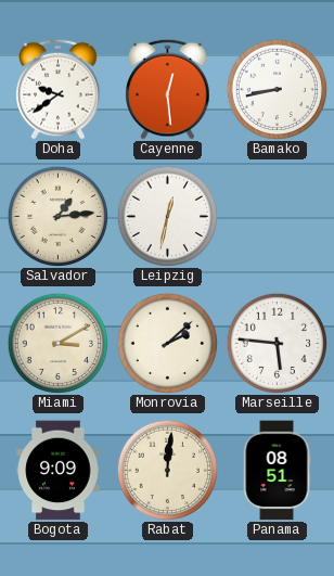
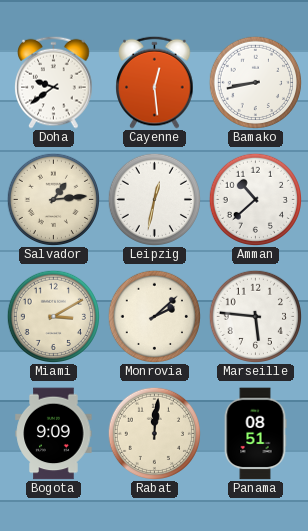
Amman: none -> 10:38
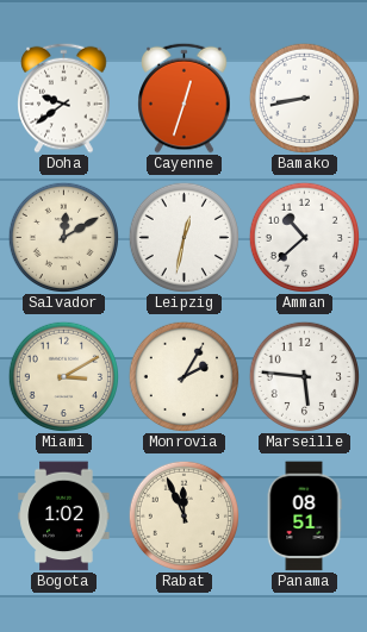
Cayenne: 12:29 -> 12:33
Salvador: 1:14 -> 12:10
Monrovia: 2:08 -> 2:05
Bogota: 9:09 -> 1:02
Rabat: 12:01 -> 11:56
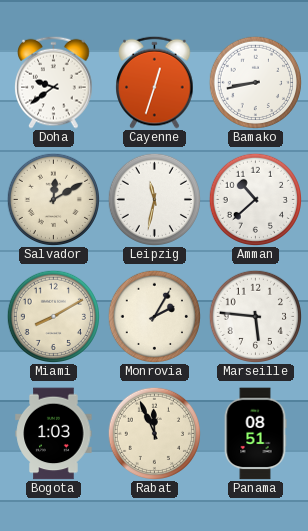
Leipzig: 12:32 -> 11:32
Miami: 3:10 -> 8:10
Bogota: 1:02 -> 1:03
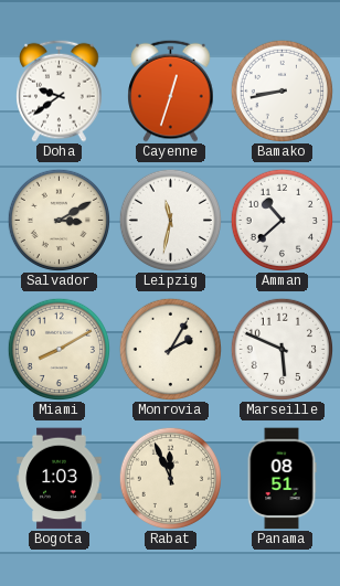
Salvador: 12:10 -> 3:10
Marseille: 5:46 -> 5:49
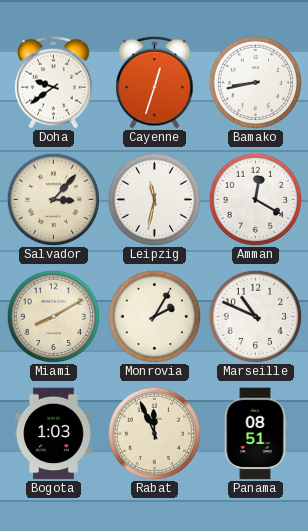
Salvador: 3:10 -> 3:07
Amman: 10:38 -> 12:20
Marseille: 5:49 -> 10:49
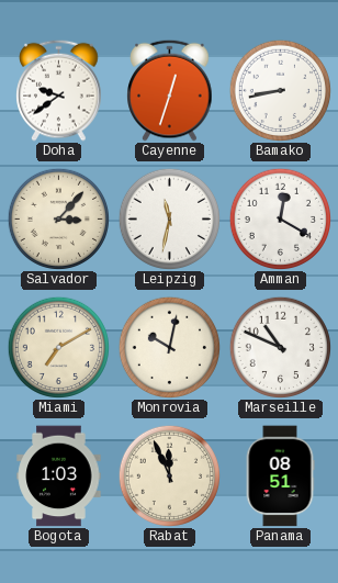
Miami: 8:10 -> 7:10
Monrovia: 2:05 -> 10:02
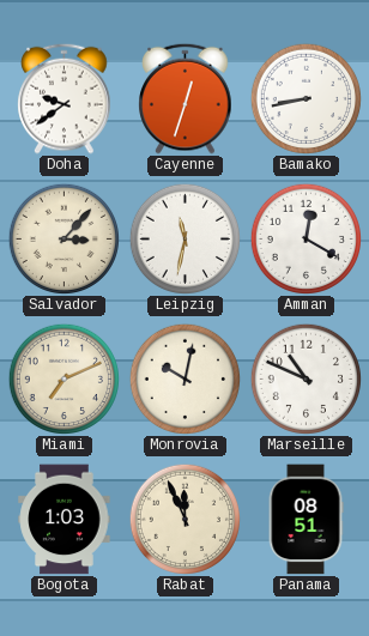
Miami: 7:10 -> 7:11
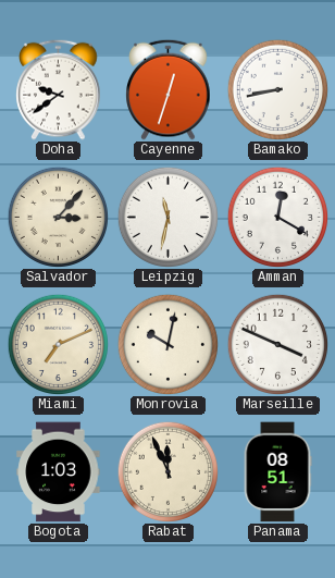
Marseille: 10:49 -> 3:49
